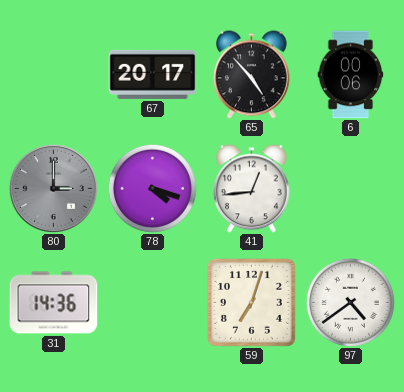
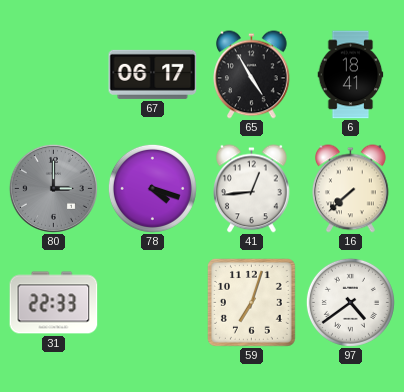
67: 20:17 -> 06:17
65: 4:53 -> 4:55
6: 00:06 -> 18:41
16: none -> 7:38
31: 14:36 -> 22:33
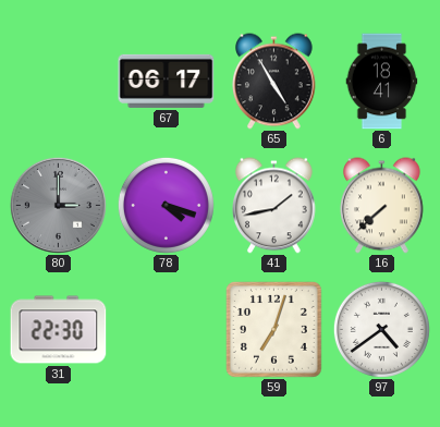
41: 12:44 -> 1:43
31: 22:33 -> 22:30
